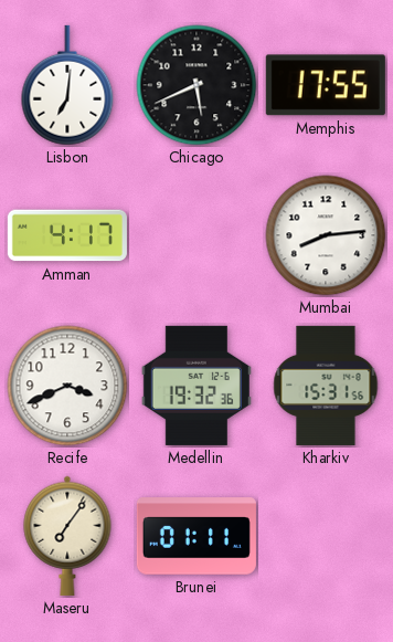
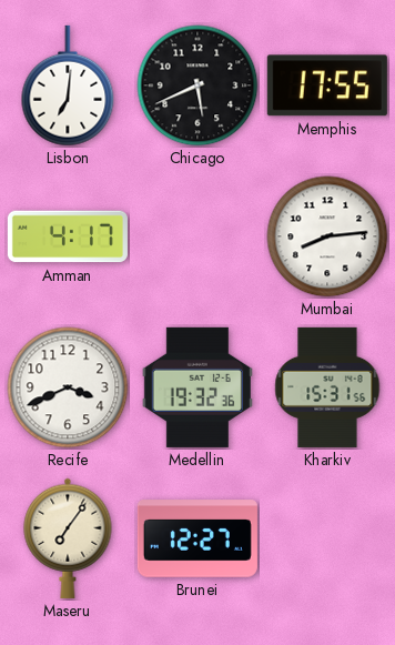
Brunei: 01:11 -> 12:27
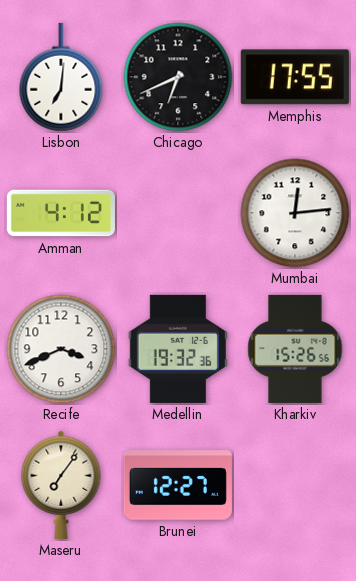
Chicago: 5:41 -> 6:41
Amman: 4:17 -> 4:12
Mumbai: 8:14 -> 12:14
Kharkiv: 15:31 -> 15:26
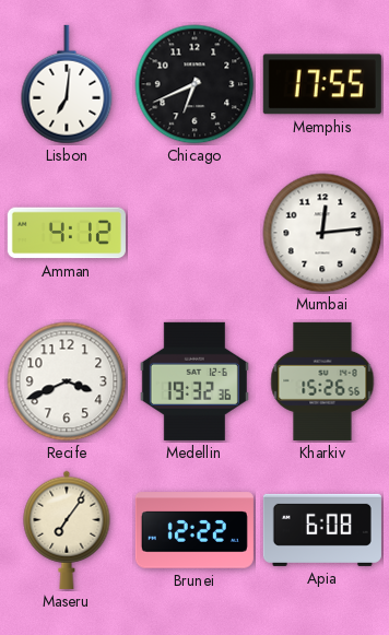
Brunei: 12:27 -> 12:22
Apia: none -> 6:08
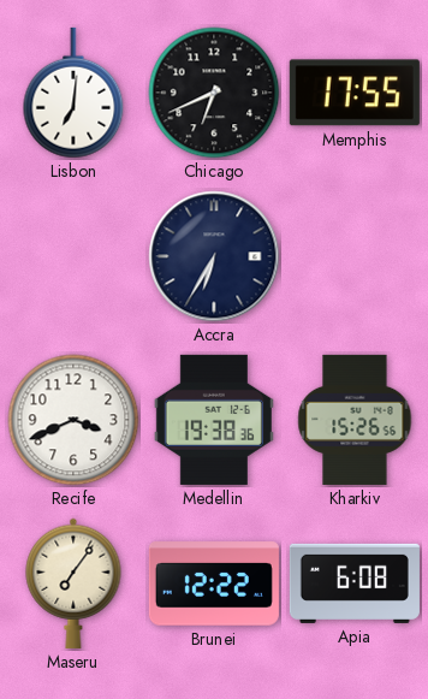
Amman: 4:12 -> none
Accra: none -> 6:35
Mumbai: 12:14 -> none
Medellin: 19:32 -> 19:38
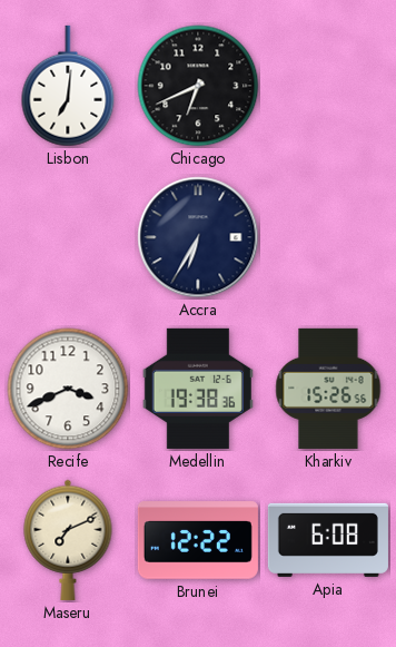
Memphis: 17:55 -> none
Maseru: 7:06 -> 7:11
